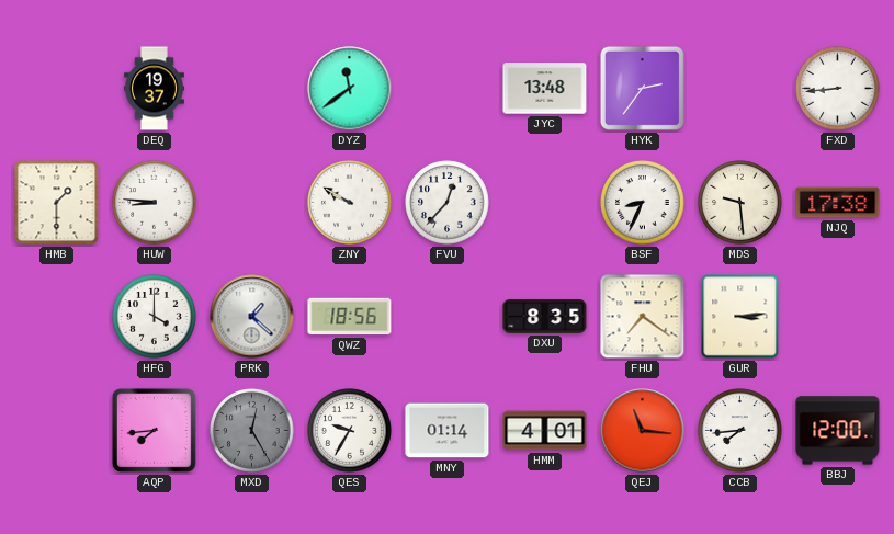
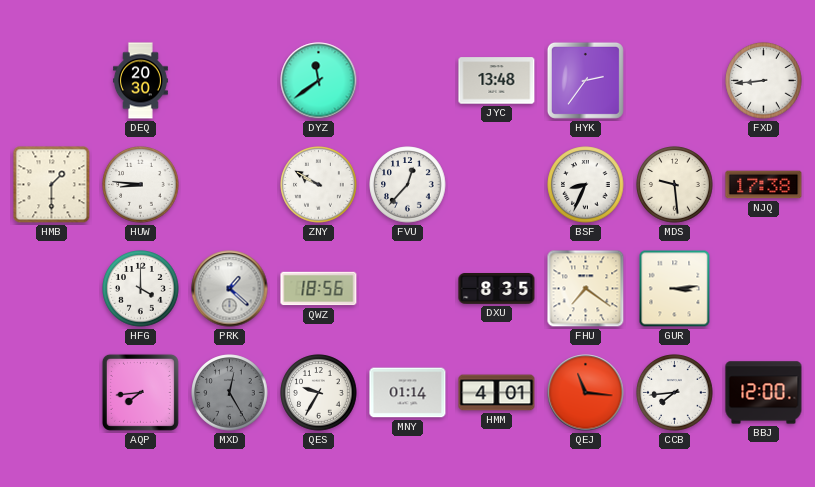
DEQ: 19:37 -> 20:30
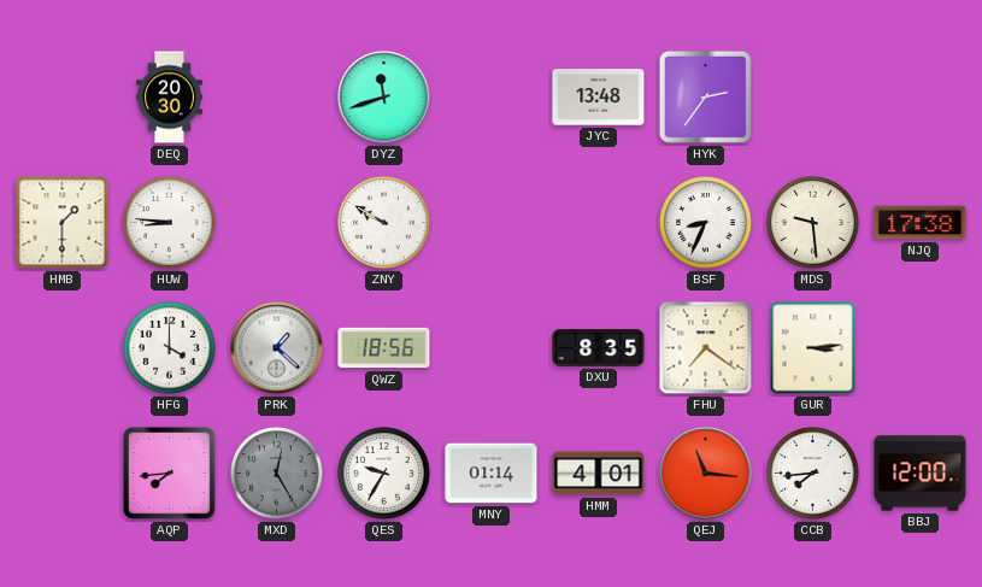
DYZ: 11:39 -> 11:42
FXD: 8:44 -> none
FVU: 12:37 -> none
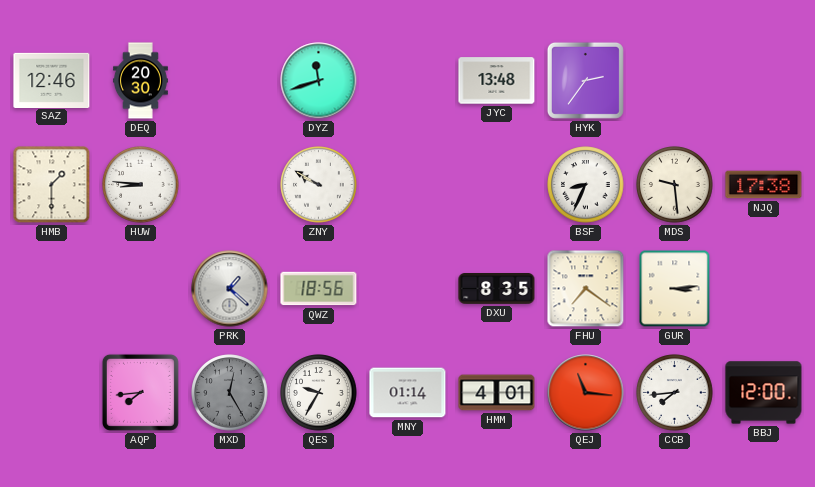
SAZ: none -> 12:46
HFG: 4:00 -> none
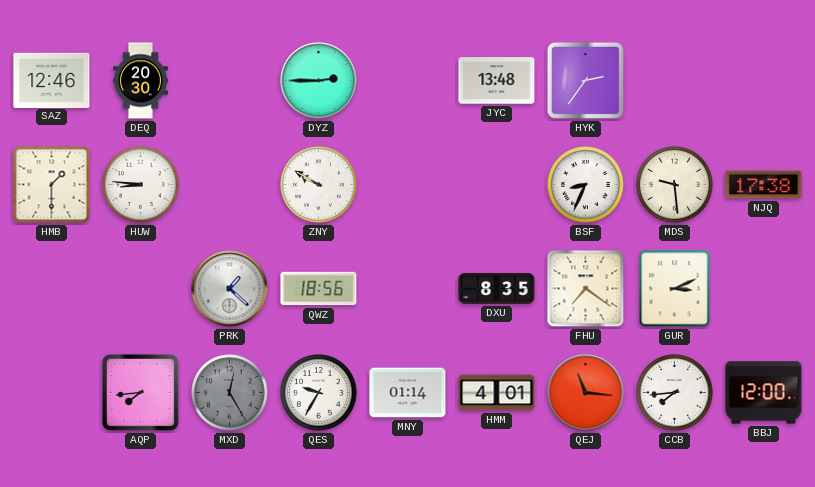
DYZ: 11:42 -> 2:45
GUR: 3:14 -> 3:11
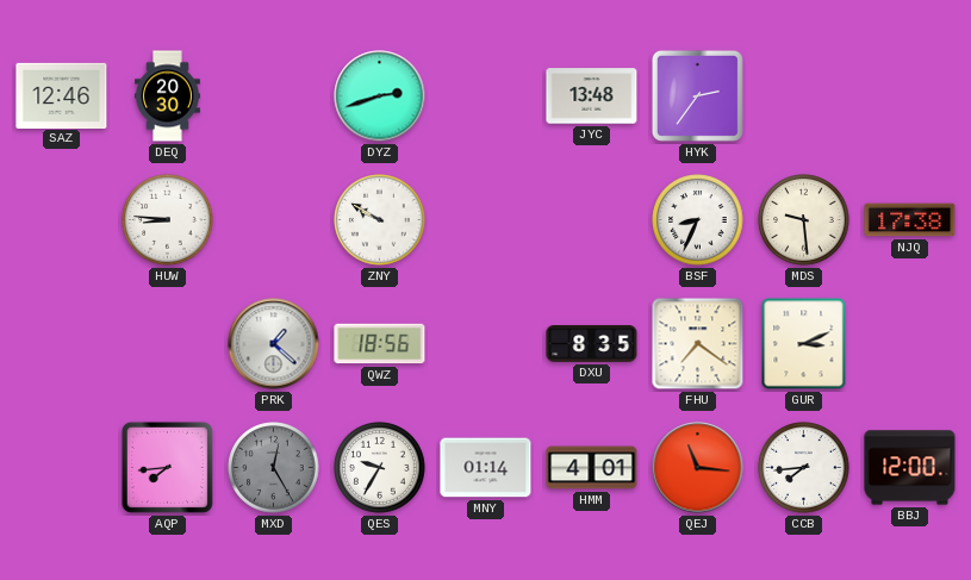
DYZ: 2:45 -> 2:42
HMB: 1:30 -> none
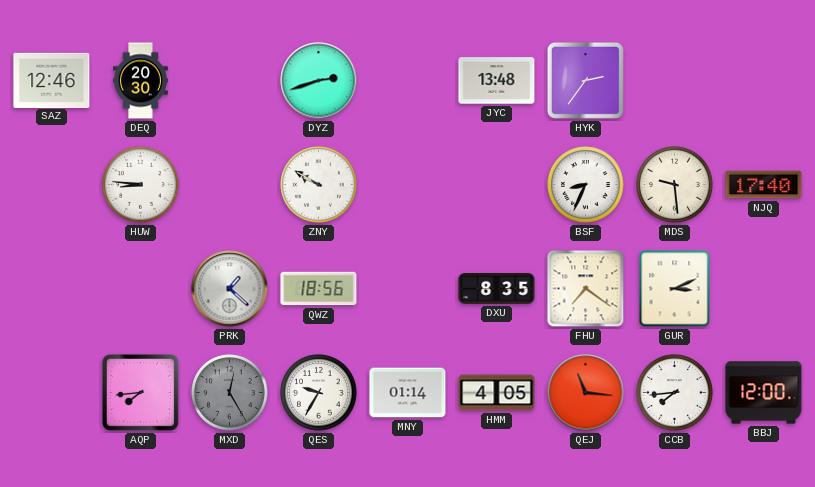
NJQ: 17:38 -> 17:40
HMM: 4:01 -> 4:05
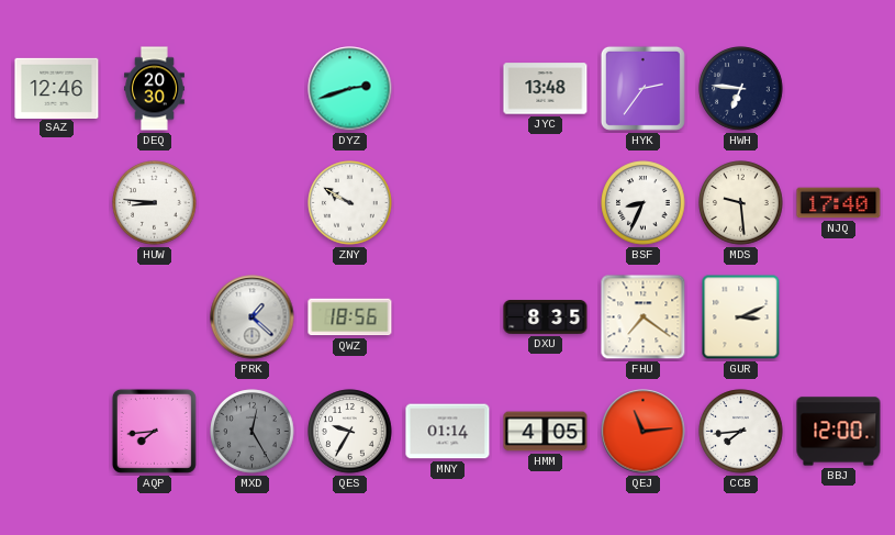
HWH: none -> 6:46
QEJ: 11:16 -> 11:14
